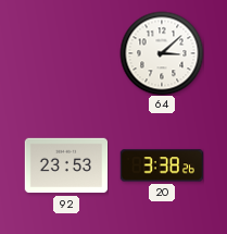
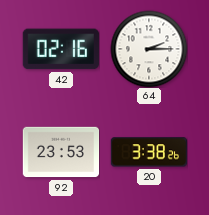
42: none -> 02:16
64: 3:08 -> 2:15
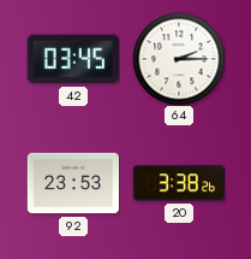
42: 02:16 -> 03:45
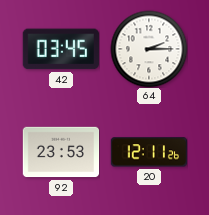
20: 3:38 -> 12:11
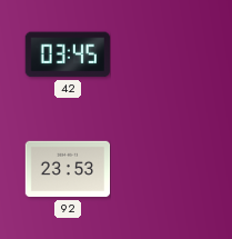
64: 2:15 -> none
20: 12:11 -> none
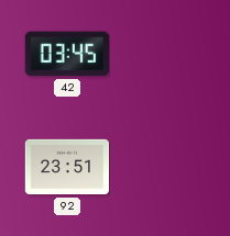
92: 23:53 -> 23:51
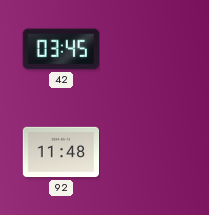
92: 23:51 -> 11:48
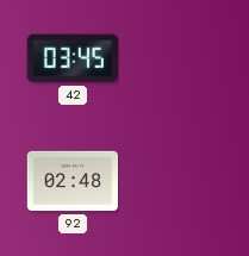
92: 11:48 -> 02:48
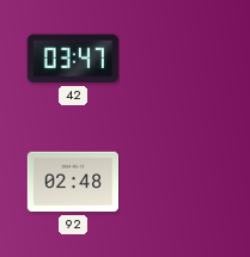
42: 03:45 -> 03:47
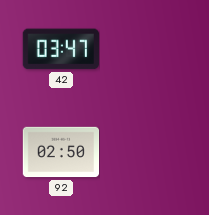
92: 02:48 -> 02:50
